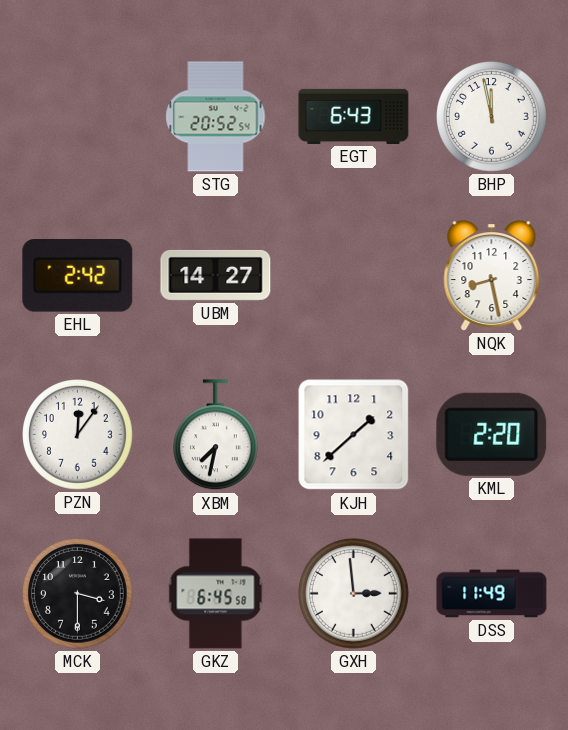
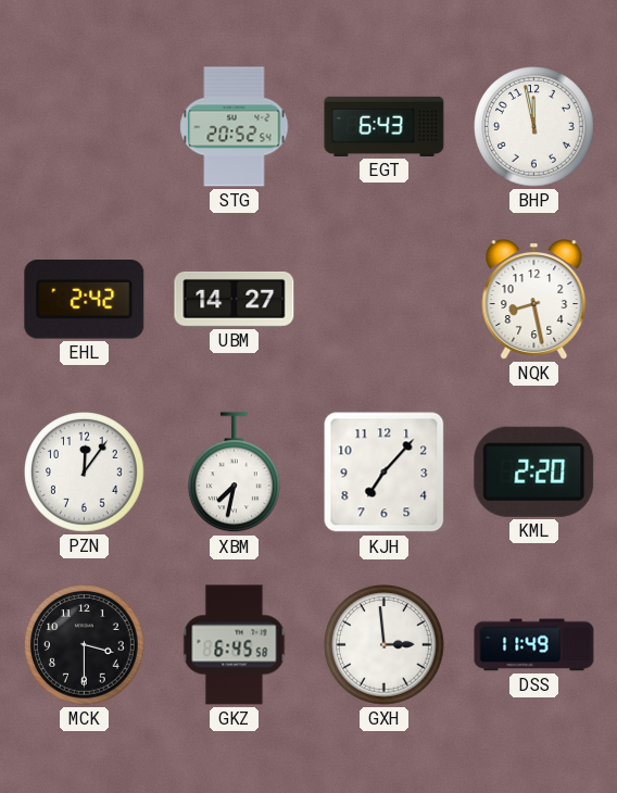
KJH: 1:38 -> 7:07
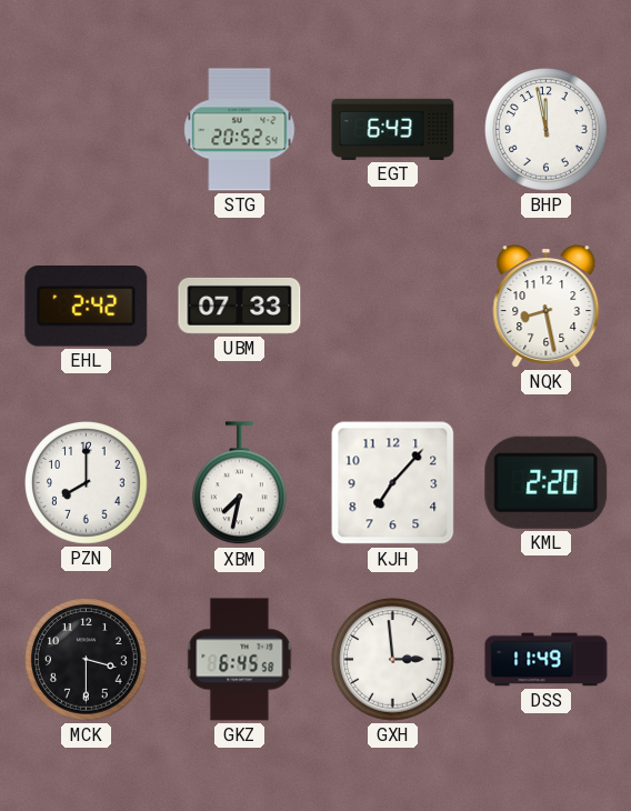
UBM: 14:27 -> 07:33
PZN: 12:06 -> 8:00
